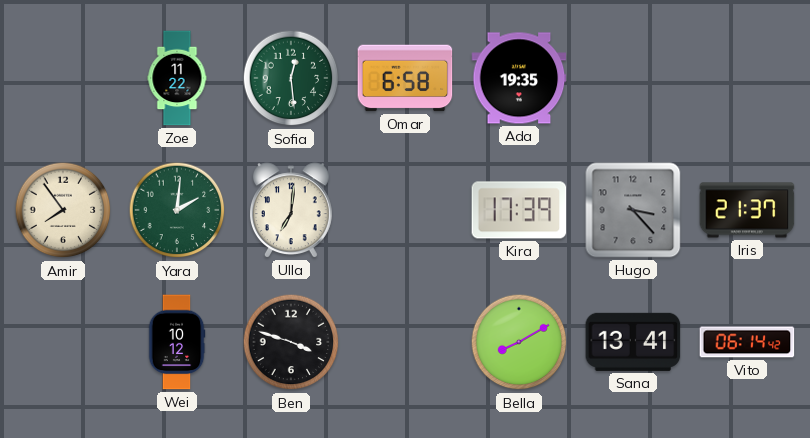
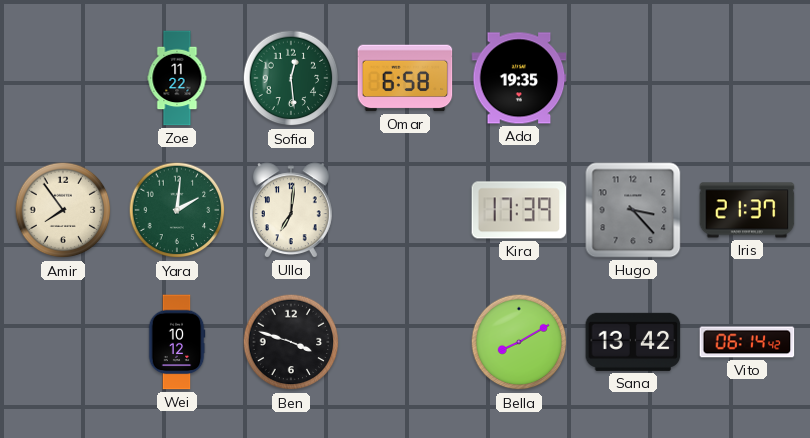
Sana: 13:41 -> 13:42
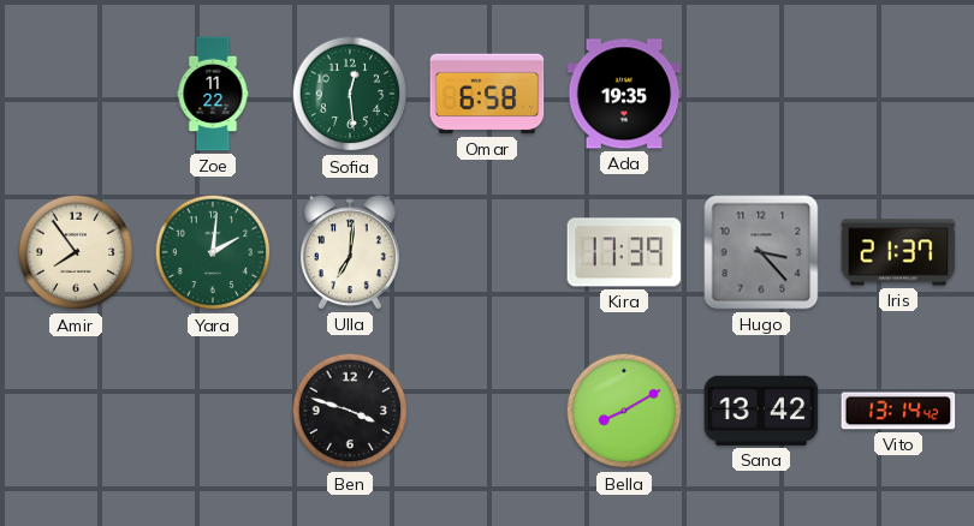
Wei: 10:12 -> none
Vito: 06:14 -> 13:14
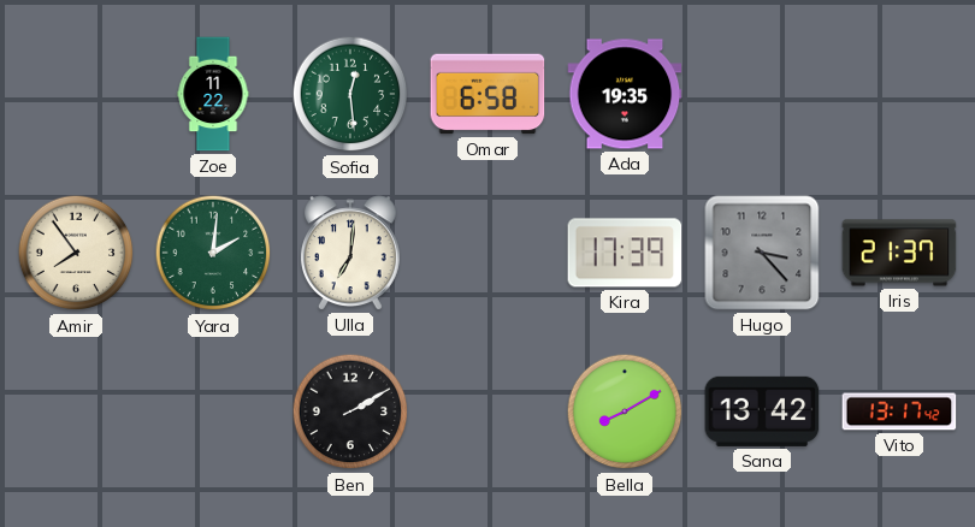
Ben: 3:48 -> 2:10
Vito: 13:14 -> 13:17
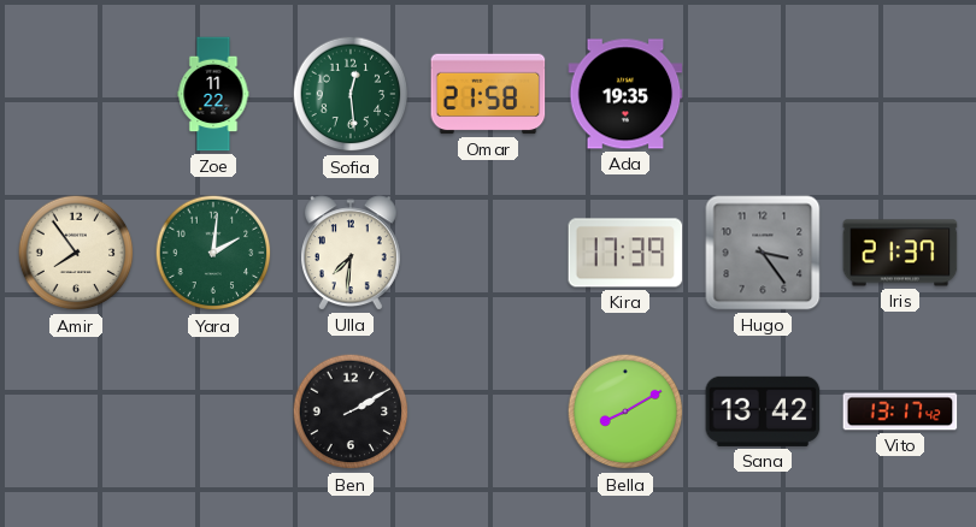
Omar: 6:58 -> 21:58
Ulla: 7:01 -> 7:31
Hugo: 3:23 -> 3:24
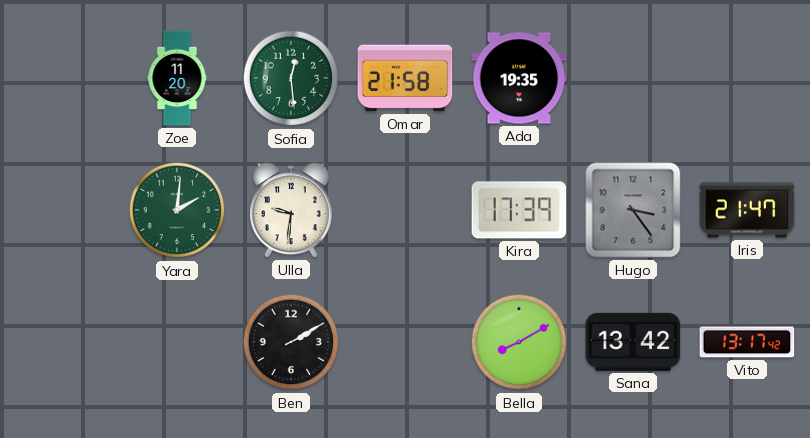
Zoe: 11:22 -> 11:20
Amir: 7:54 -> none
Ulla: 7:31 -> 9:31
Iris: 21:37 -> 21:47
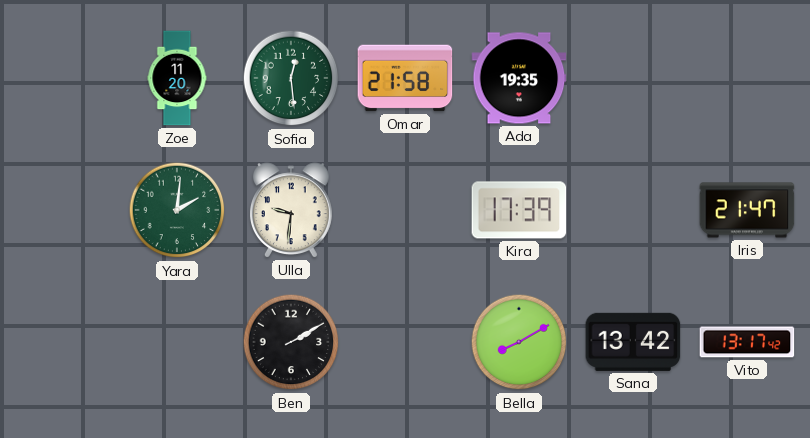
Hugo: 3:24 -> none
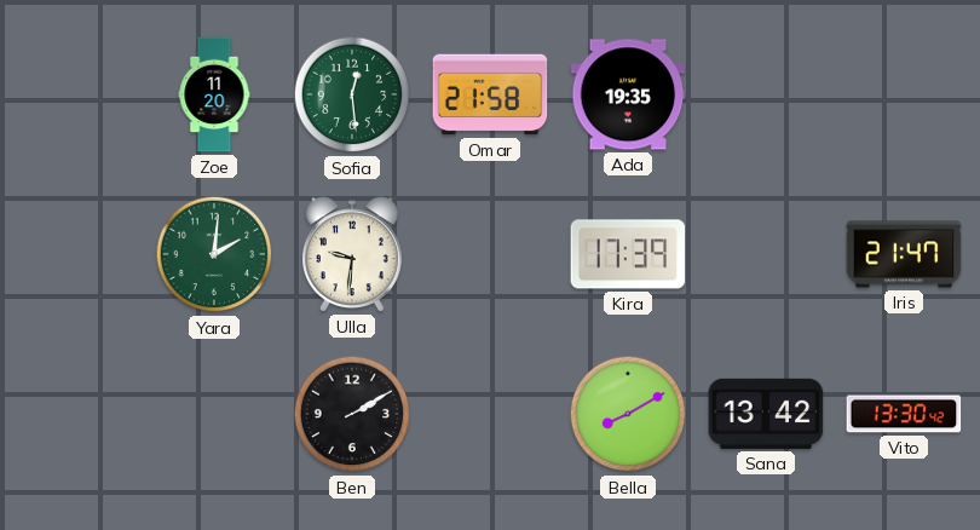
Vito: 13:17 -> 13:30
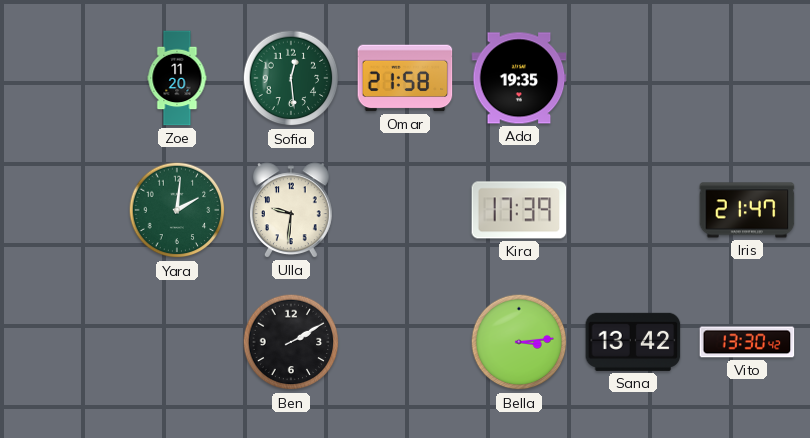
Bella: 8:10 -> 3:14
